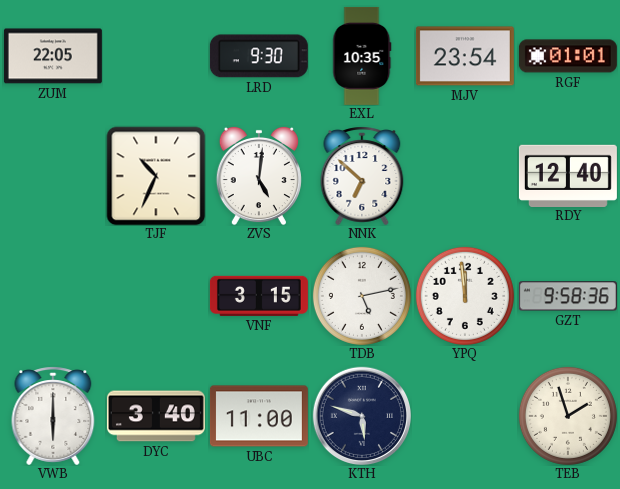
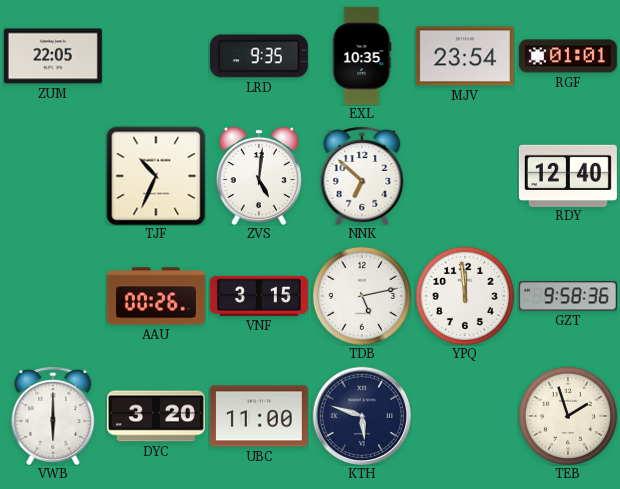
LRD: 9:30 -> 9:35
AAU: none -> 00:26
DYC: 3:40 -> 3:20
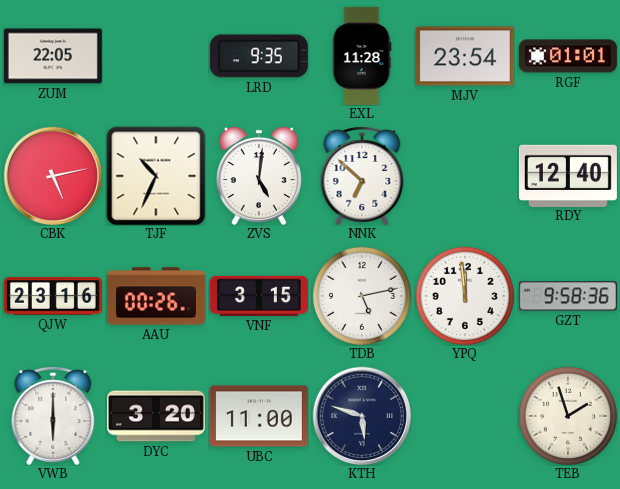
EXL: 10:35 -> 11:28
CBK: none -> 5:13
QJW: none -> 23:16
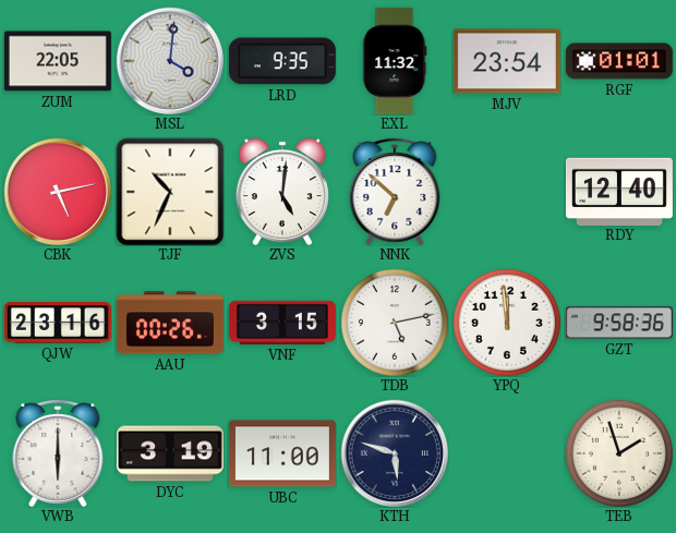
MSL: none -> 4:01
EXL: 11:28 -> 11:32
DYC: 3:20 -> 3:19
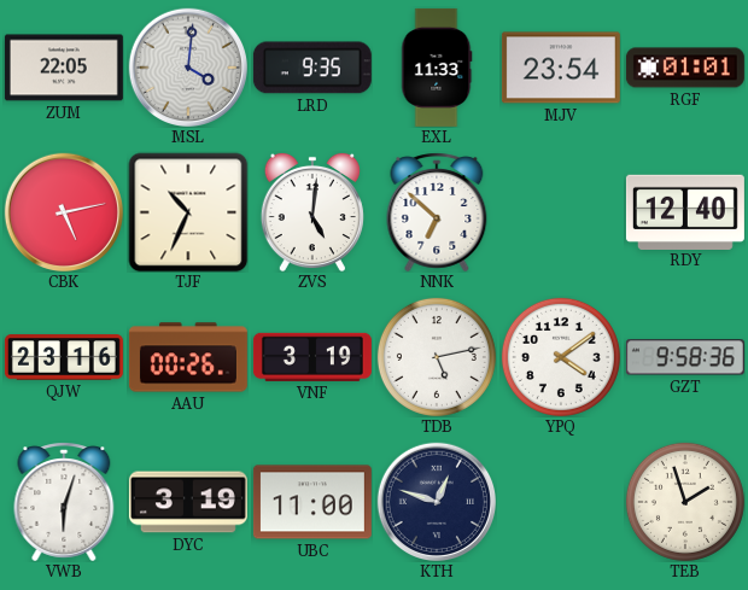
EXL: 11:32 -> 11:33
VNF: 3:15 -> 3:19
YPQ: 11:59 -> 4:09
VWB: 6:00 -> 6:03
KTH: 5:48 -> 12:48
